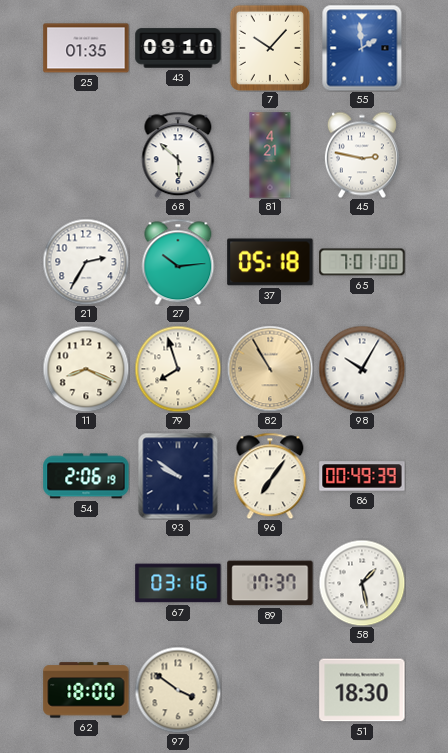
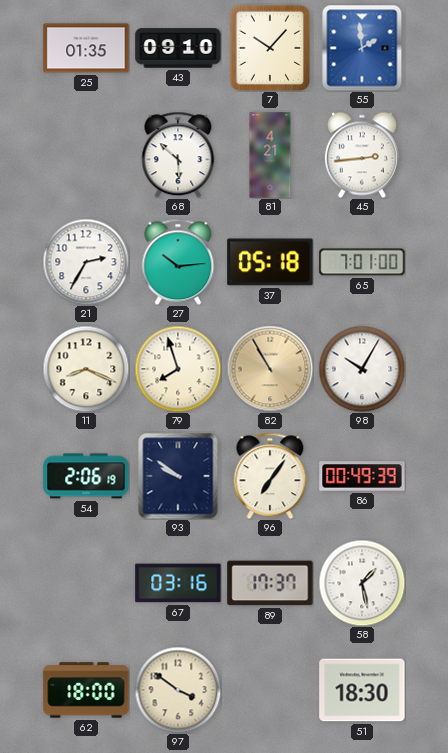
45: 2:47 -> 2:44
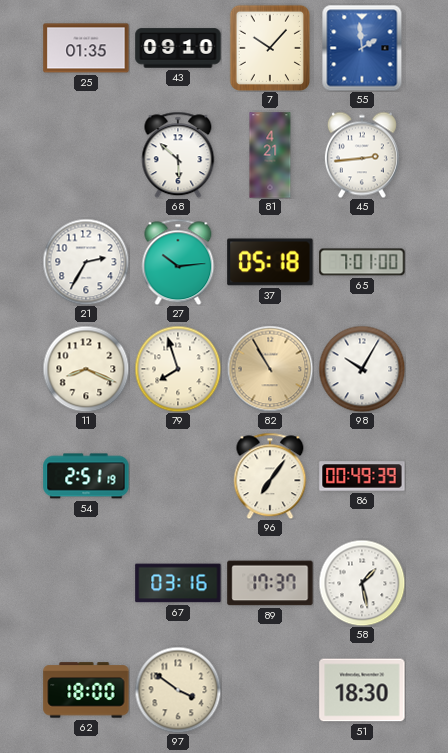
54: 2:06 -> 2:51
93: 9:51 -> none
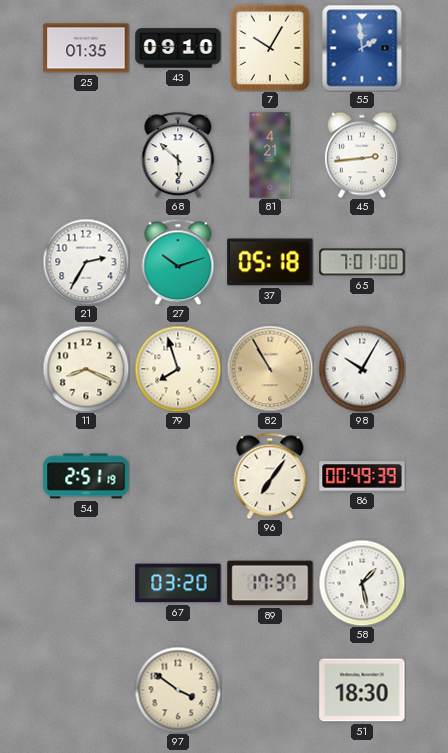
7: 10:07 -> 10:05
27: 10:14 -> 10:12
67: 03:16 -> 03:20
62: 18:00 -> none
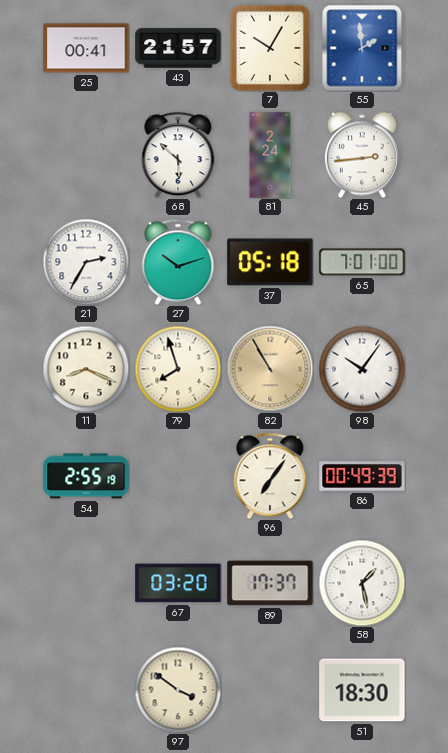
25: 01:35 -> 00:41
43: 09:10 -> 21:57
81: 4:21 -> 2:24
98: 10:05 -> 10:06
54: 2:51 -> 2:55
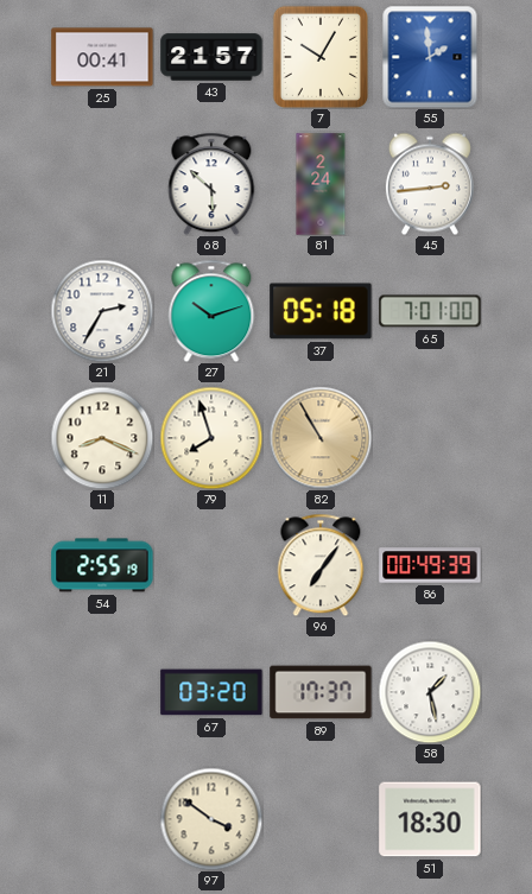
98: 10:06 -> none
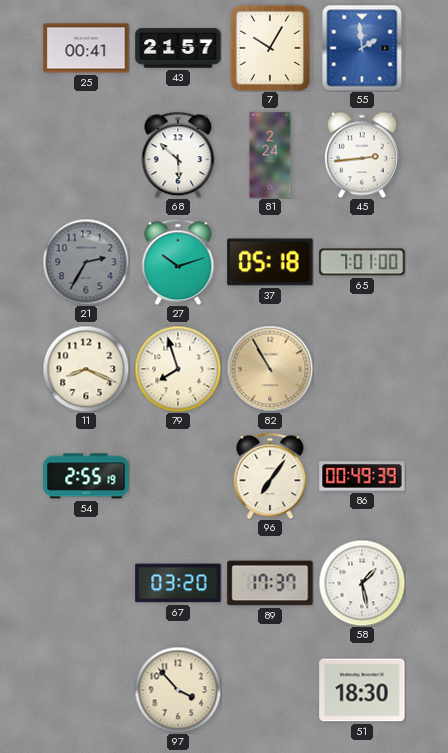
21 dial: white -> grey
97: 3:51 -> 3:53
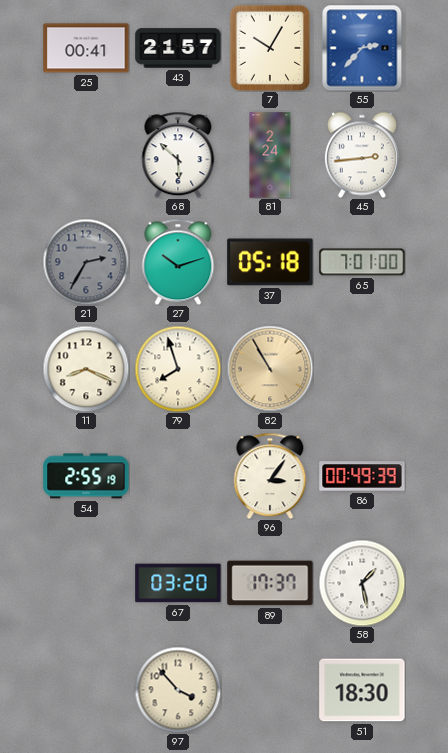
55: 1:59 -> 2:37
96: 7:06 -> 3:06
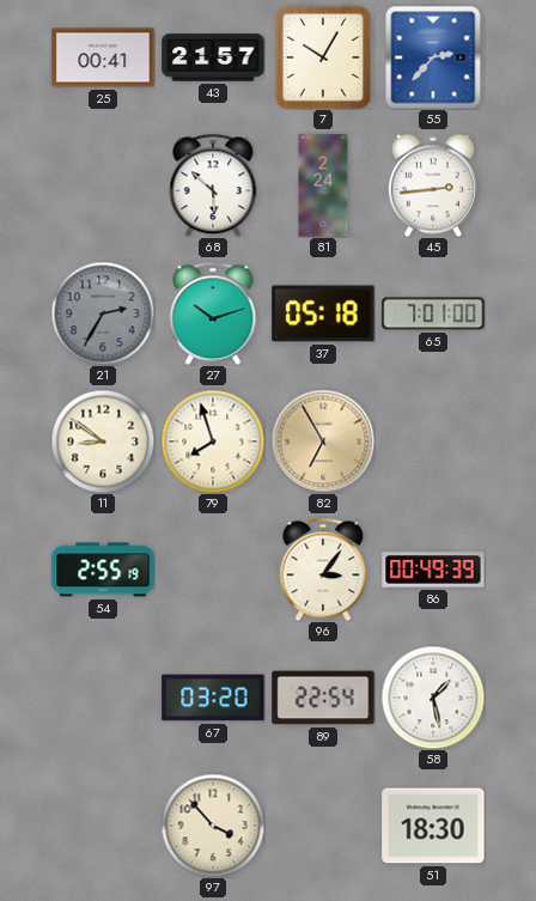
11: 8:19 -> 8:51
82: 10:55 -> 6:55
89: 17:37 -> 22:54
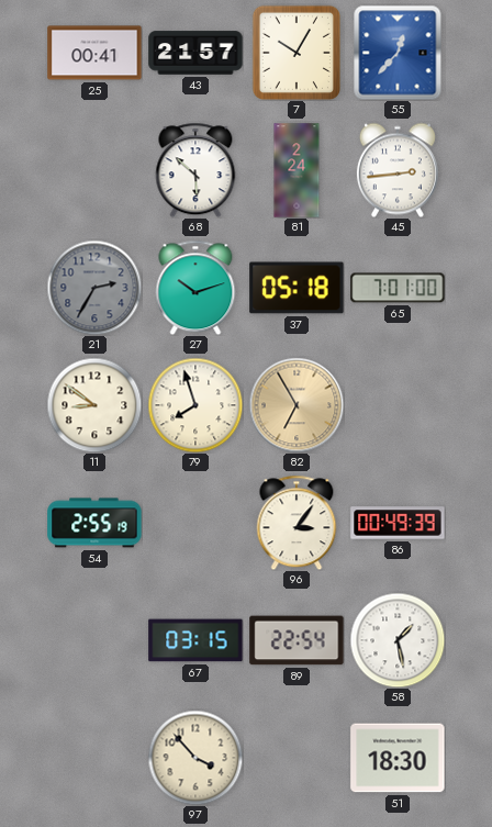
55: 2:37 -> 12:37
67: 03:20 -> 03:15
